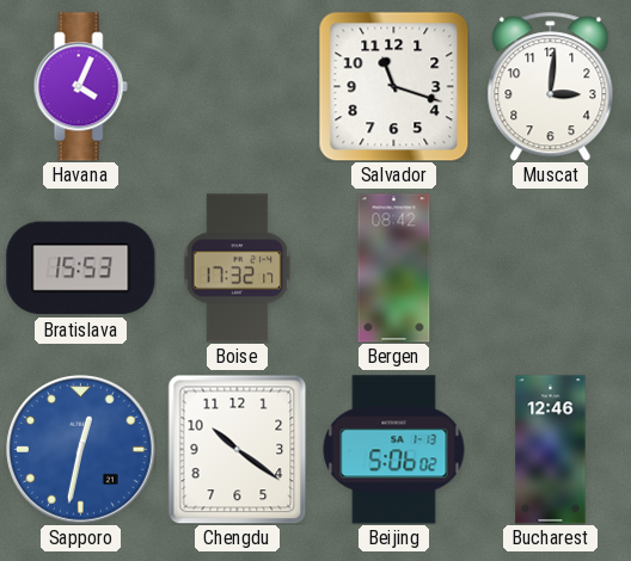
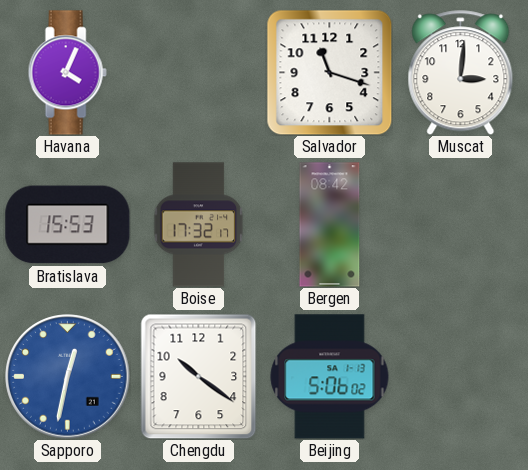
Bucharest: 12:46 -> none
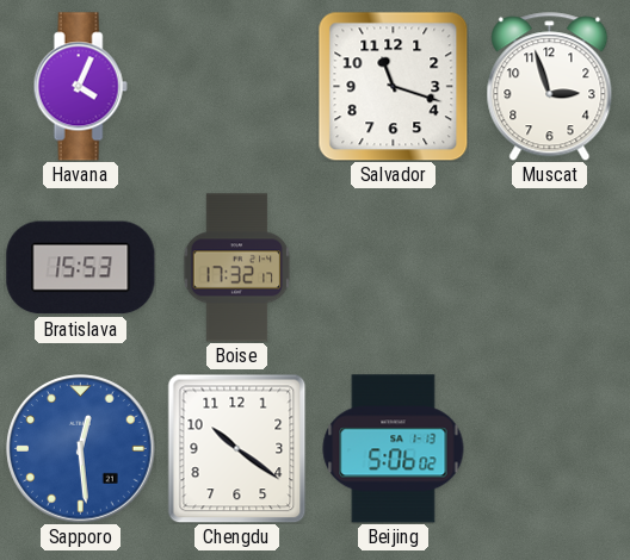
Muscat: 3:01 -> 2:57
Bergen: 08:42 -> none
Sapporo: 12:32 -> 12:29
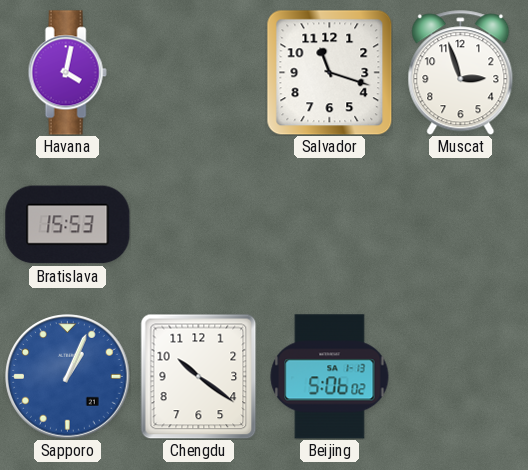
Havana: 4:04 -> 4:02
Boise: 17:32 -> none
Sapporo: 12:29 -> 1:04
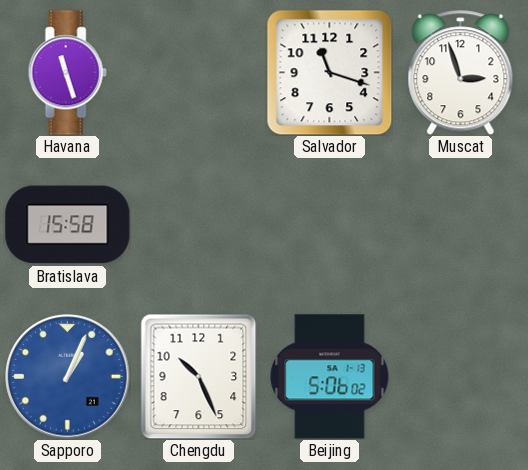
Havana: 4:02 -> 11:27
Bratislava: 15:53 -> 15:58
Chengdu: 10:21 -> 10:26
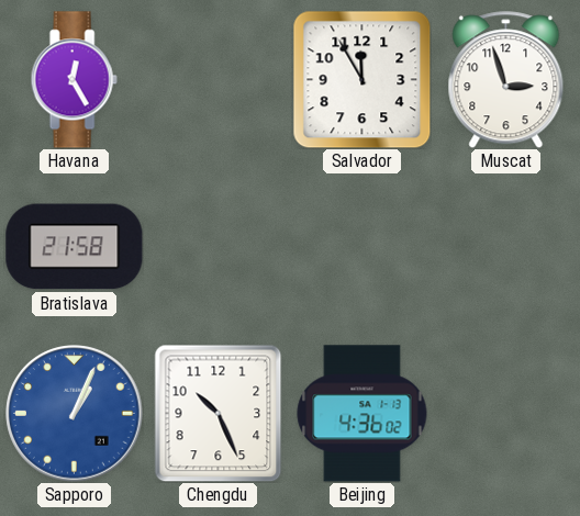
Havana: 11:27 -> 12:25
Salvador: 11:18 -> 11:55
Bratislava: 15:58 -> 21:58
Beijing: 5:06 -> 4:36
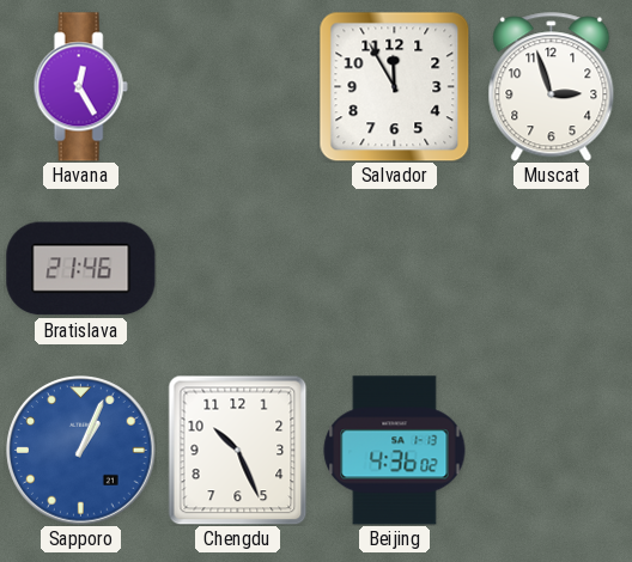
Bratislava: 21:58 -> 21:46
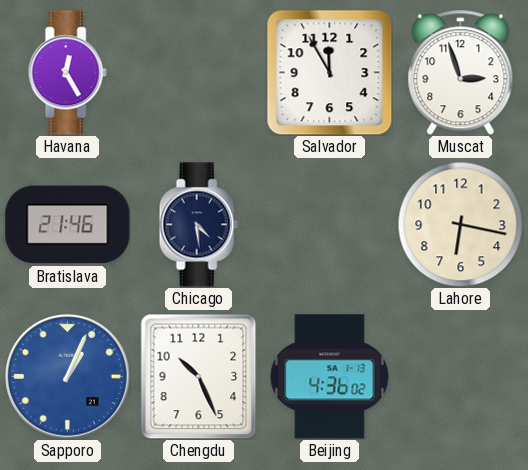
Chicago: none -> 4:29
Lahore: none -> 6:17
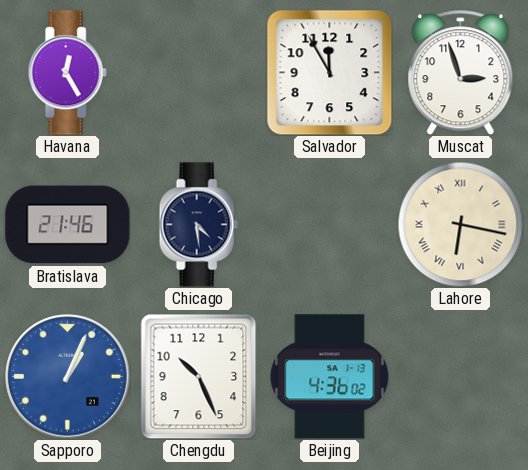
Lahore numerals: Arabic -> Roman
